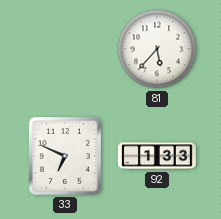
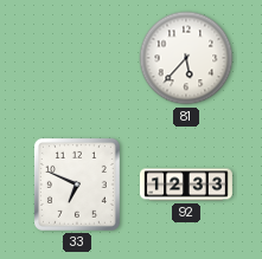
92: 1:33 -> 12:33
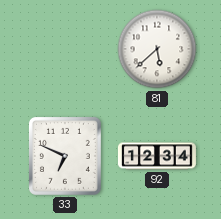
81: 5:37 -> 5:38
92: 12:33 -> 12:34
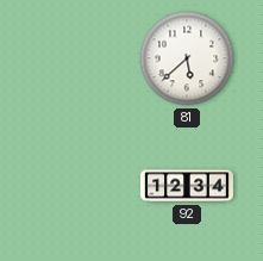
33: 6:49 -> none
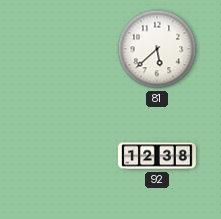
92: 12:34 -> 12:38
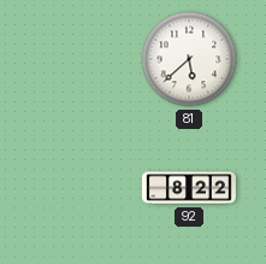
92: 12:38 -> 8:22
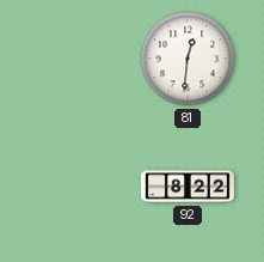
81: 5:38 -> 12:31
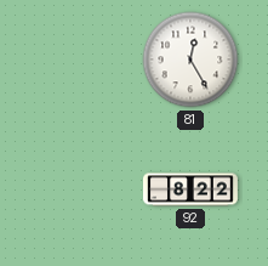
81: 12:31 -> 12:25
